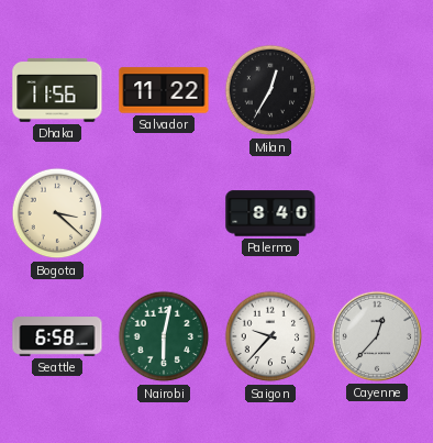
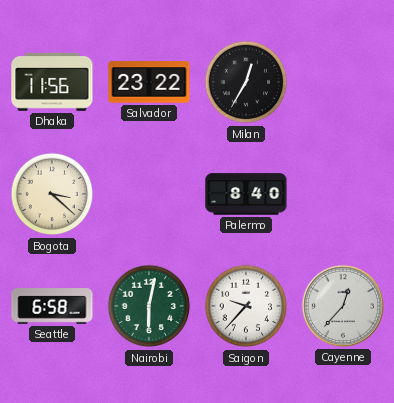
Salvador: 11:22 -> 23:22
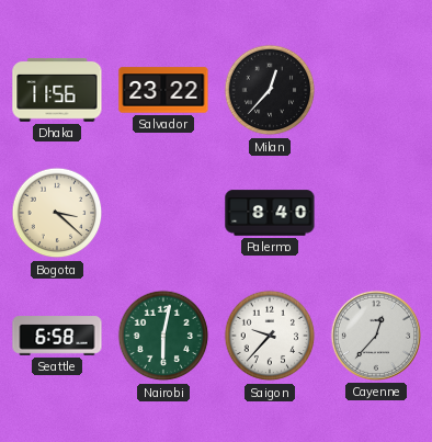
Milan: 12:35 -> 12:37
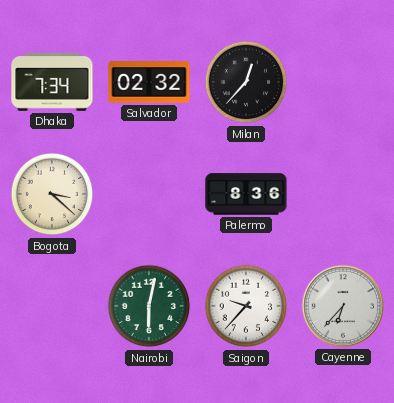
Dhaka: 11:56 -> 7:34
Salvador: 23:22 -> 02:32
Palermo: 8:40 -> 8:36
Seattle: 6:58 -> none
Cayenne: 12:37 -> 6:37
